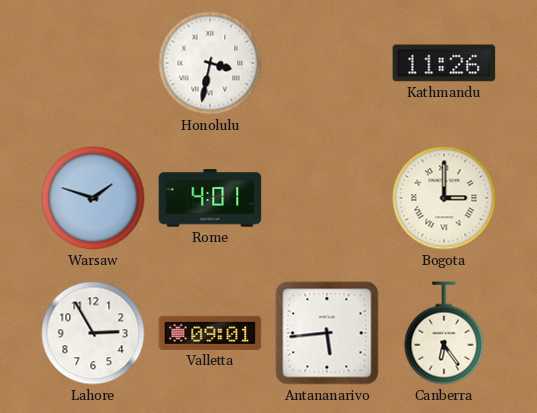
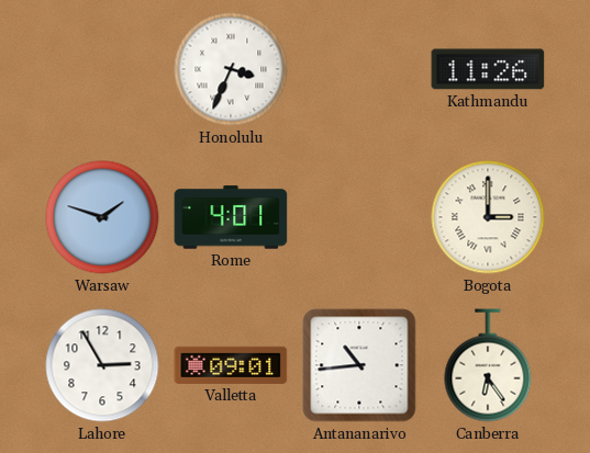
Honolulu: 3:32 -> 3:34
Antananarivo: 5:44 -> 10:44
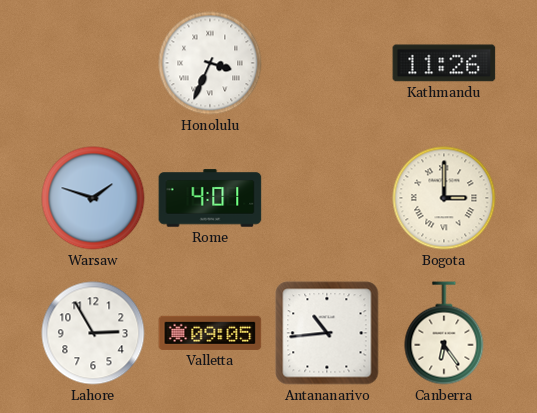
Valletta: 09:01 -> 09:05
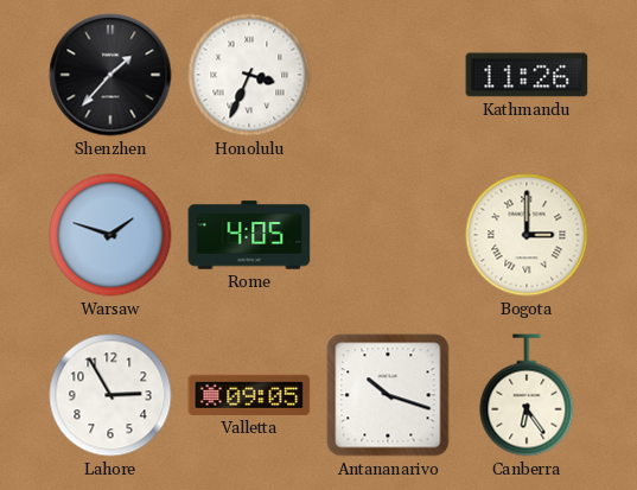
Shenzhen: none -> 1:37
Rome: 4:01 -> 4:05
Antananarivo: 10:44 -> 10:18
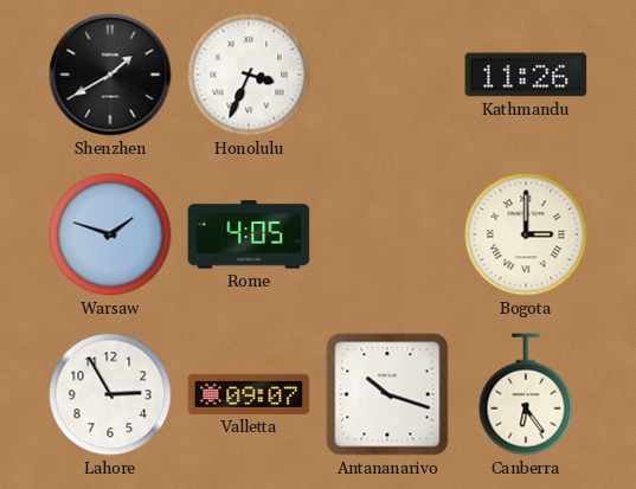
Shenzhen: 1:37 -> 1:40
Valletta: 09:05 -> 09:07
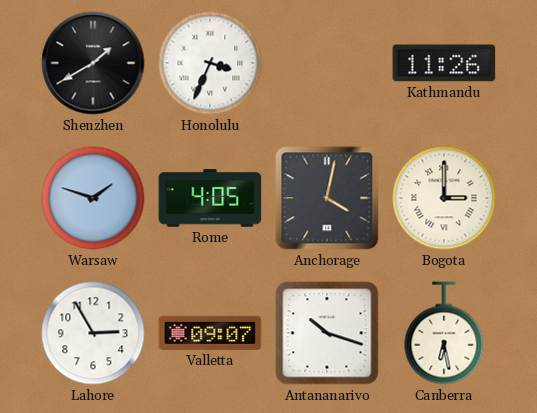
Anchorage: none -> 4:02
Canberra: 6:24 -> 6:28
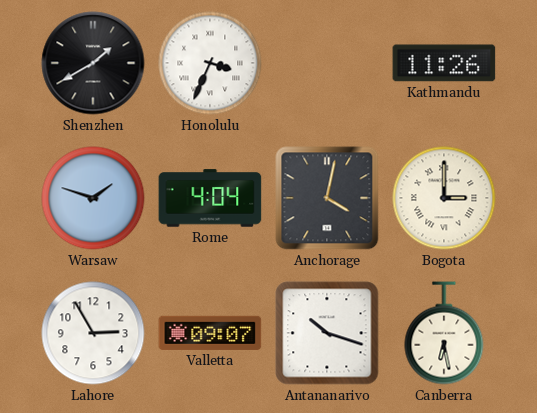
Rome: 4:05 -> 4:04
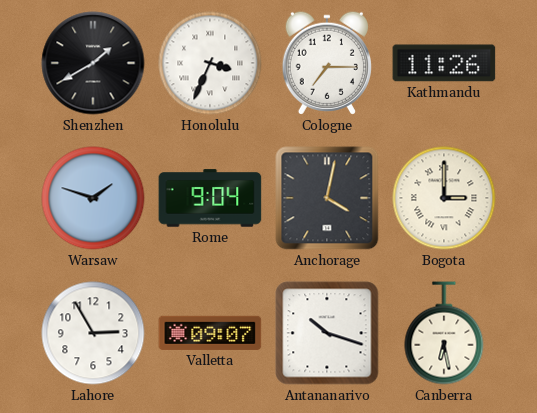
Cologne: none -> 7:15
Rome: 4:04 -> 9:04
